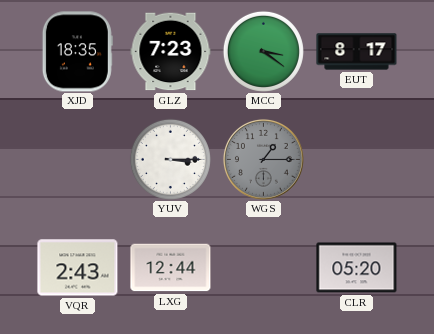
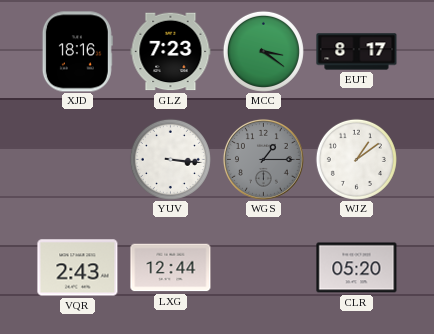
XJD: 18:35 -> 18:16
YUV: 3:15 -> 3:16
WJZ: none -> 1:09
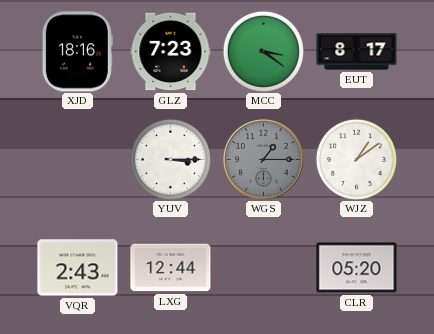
YUV: 3:16 -> 3:15
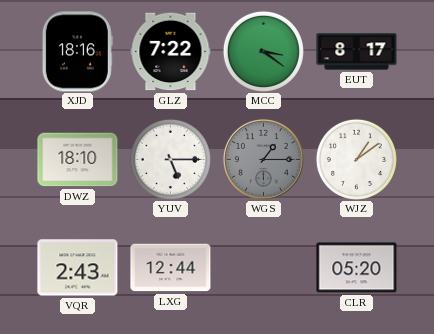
GLZ: 7:23 -> 7:22
DWZ: none -> 18:10
YUV: 3:15 -> 5:15
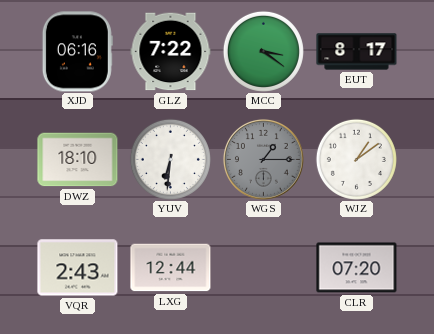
XJD: 18:16 -> 06:16
YUV: 5:15 -> 6:31
CLR: 05:20 -> 07:20
